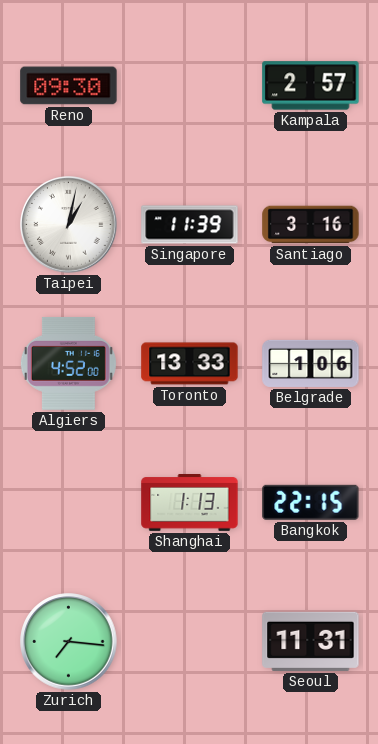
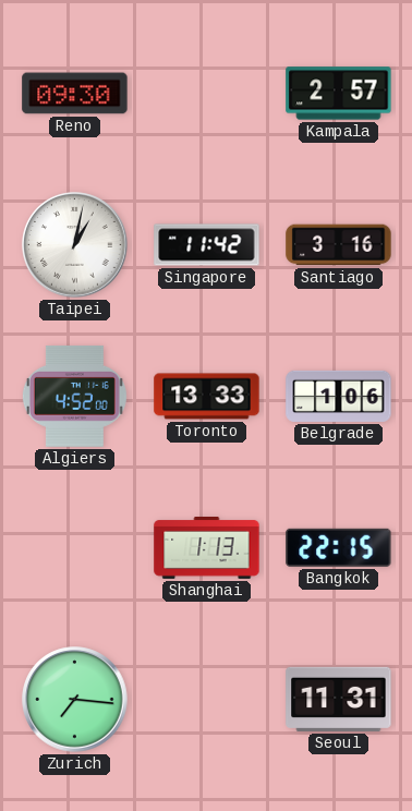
Singapore: 11:39 -> 11:42
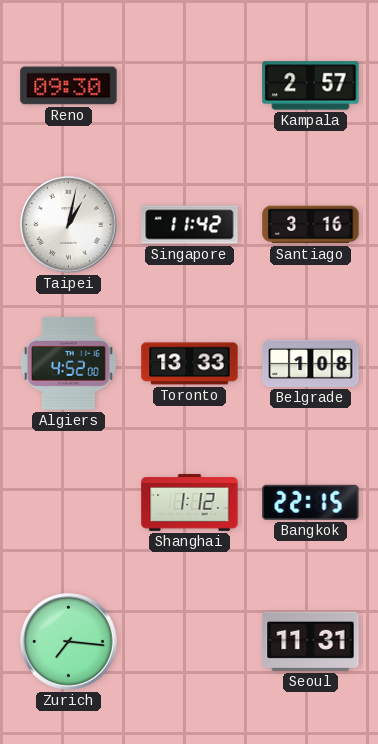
Belgrade: 1:06 -> 1:08
Shanghai: 1:13 -> 1:12
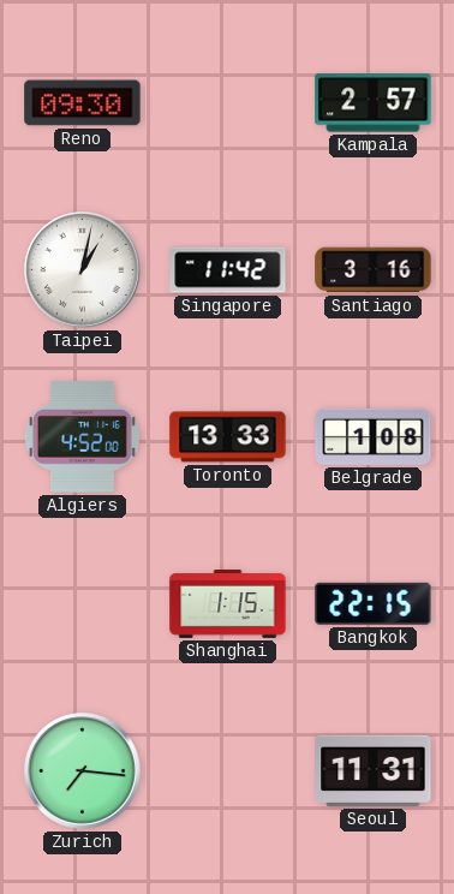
Shanghai: 1:12 -> 1:15
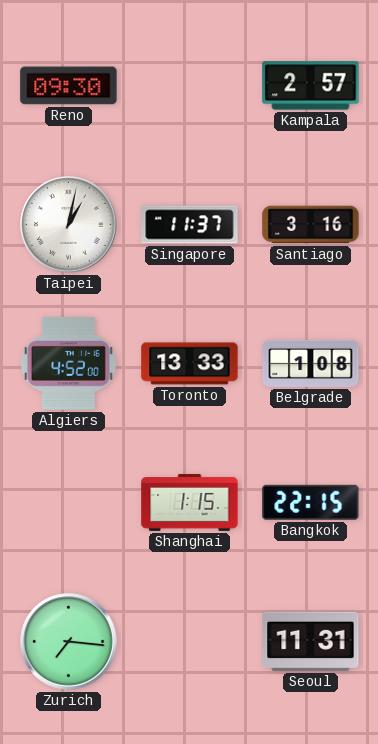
Singapore: 11:42 -> 11:37
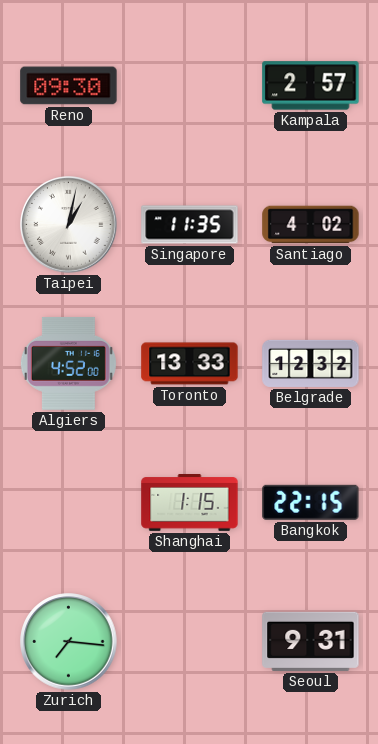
Singapore: 11:37 -> 11:35
Santiago: 3:16 -> 4:02
Belgrade: 1:08 -> 12:32
Seoul: 11:31 -> 9:31
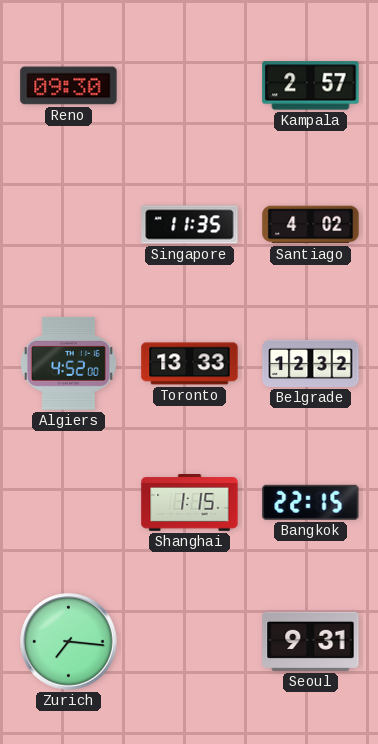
Taipei: 1:02 -> none
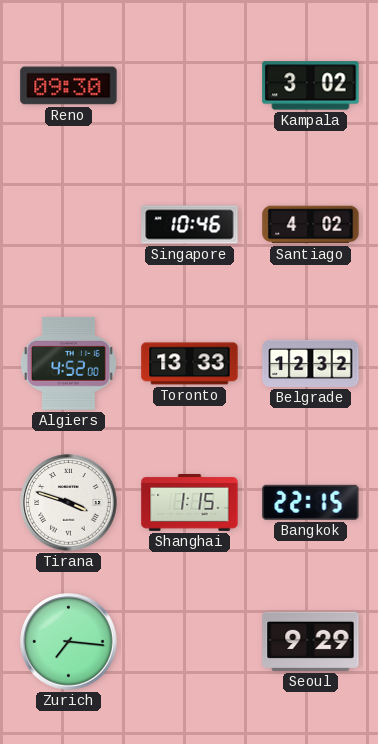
Kampala: 2:57 -> 3:02
Singapore: 11:35 -> 10:46
Tirana: none -> 3:48
Seoul: 9:31 -> 9:29
